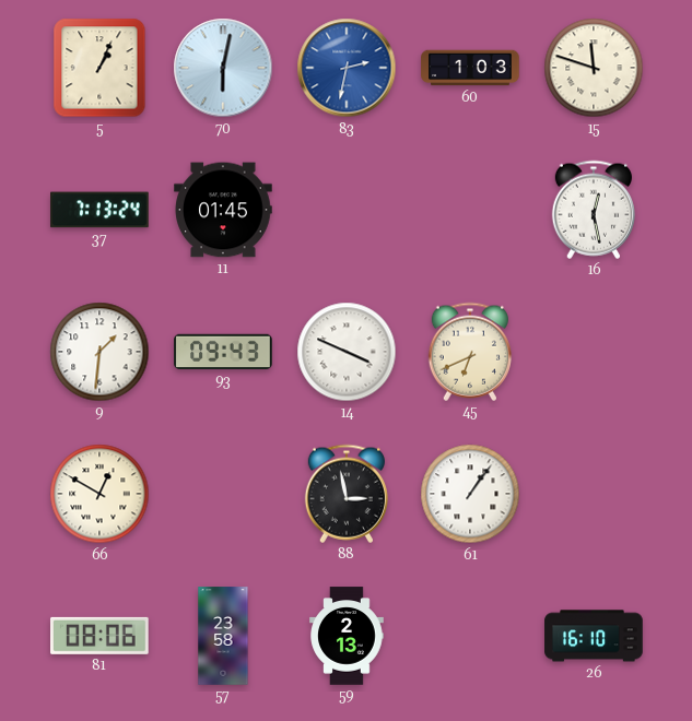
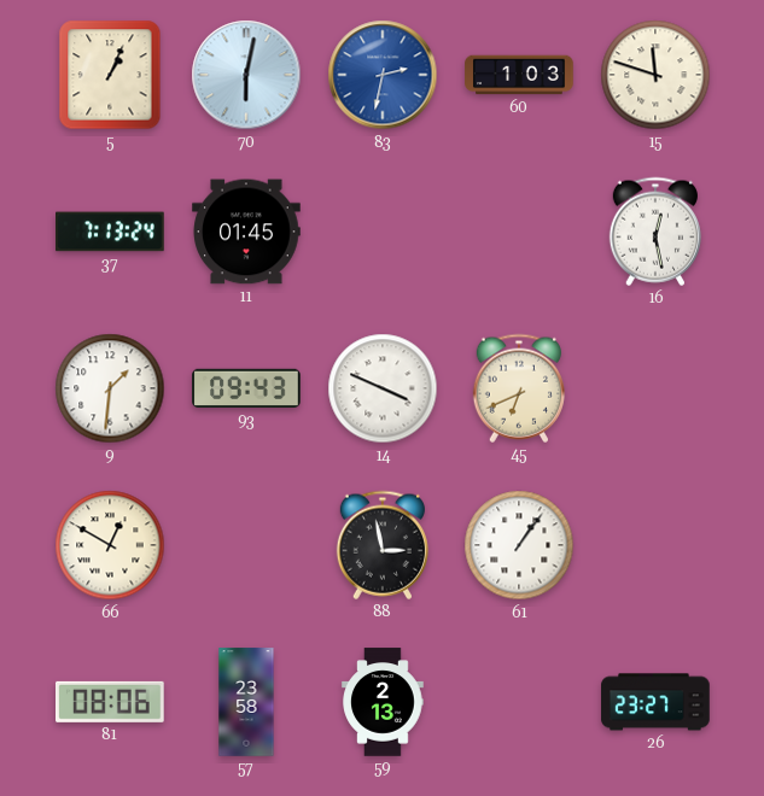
26: 16:10 -> 23:27
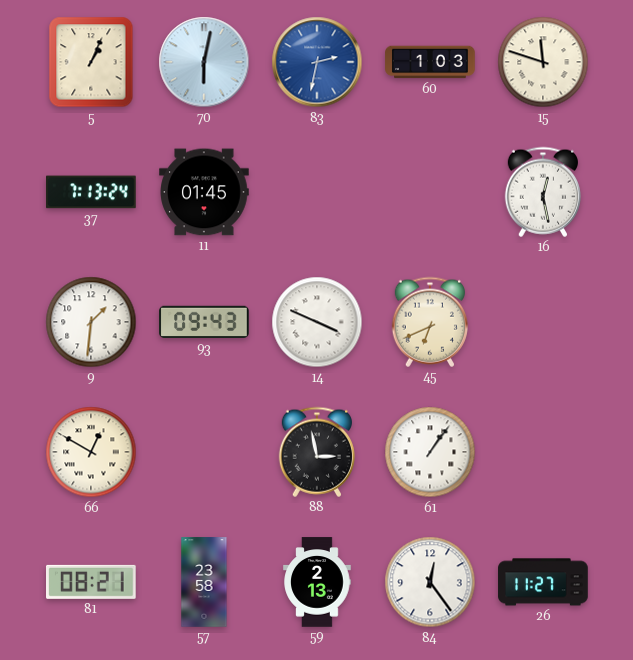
81: 08:06 -> 08:21
84: none -> 12:24
26: 23:27 -> 11:27
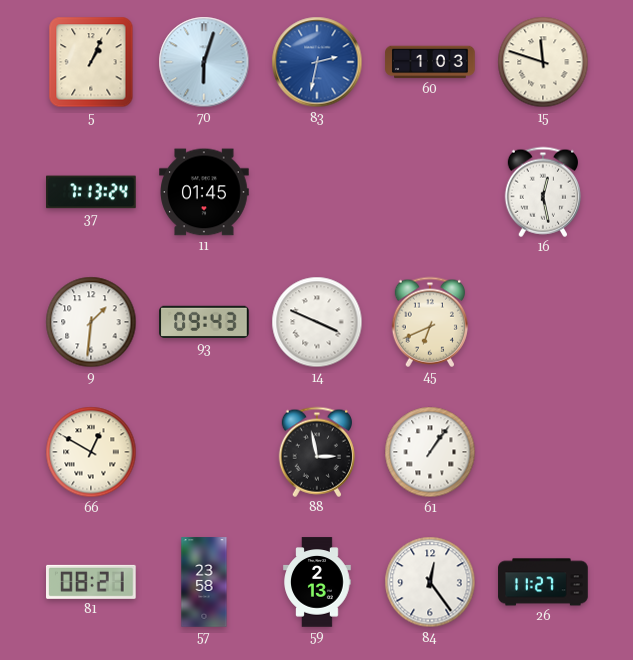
70: 6:02 -> 6:03
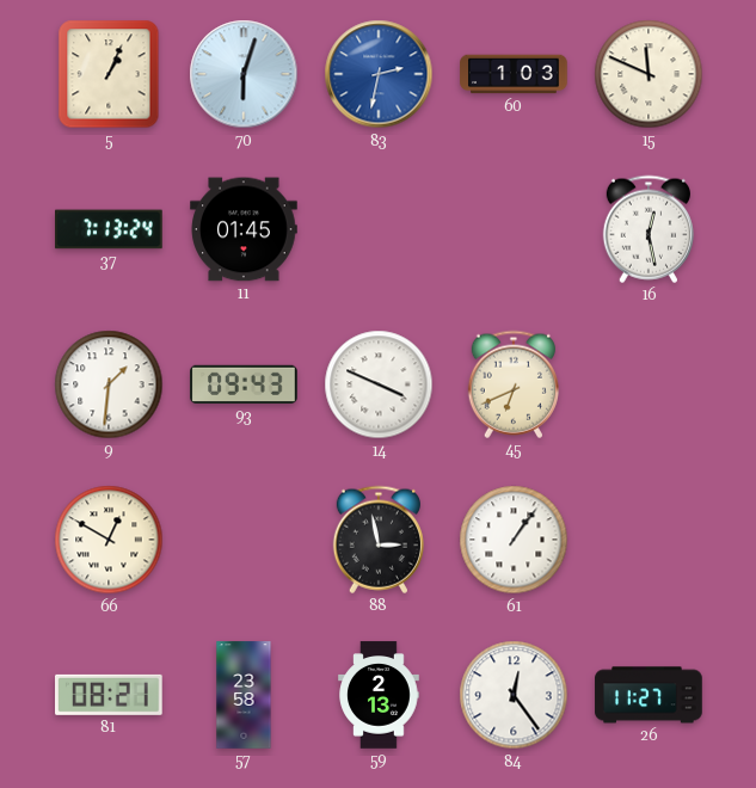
15: 11:48 -> 11:49
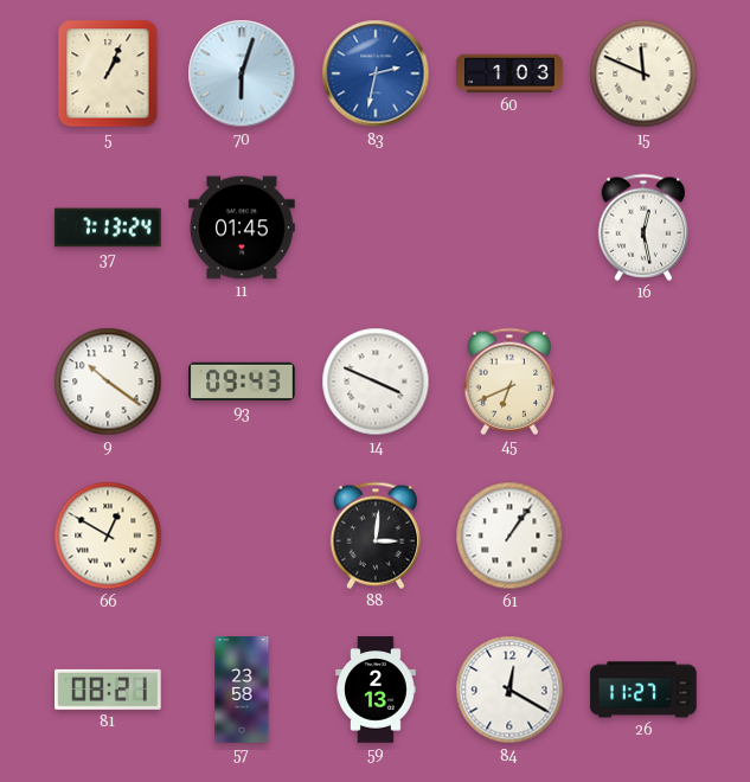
9: 1:31 -> 10:21
88: 2:58 -> 3:01
84: 12:24 -> 12:20
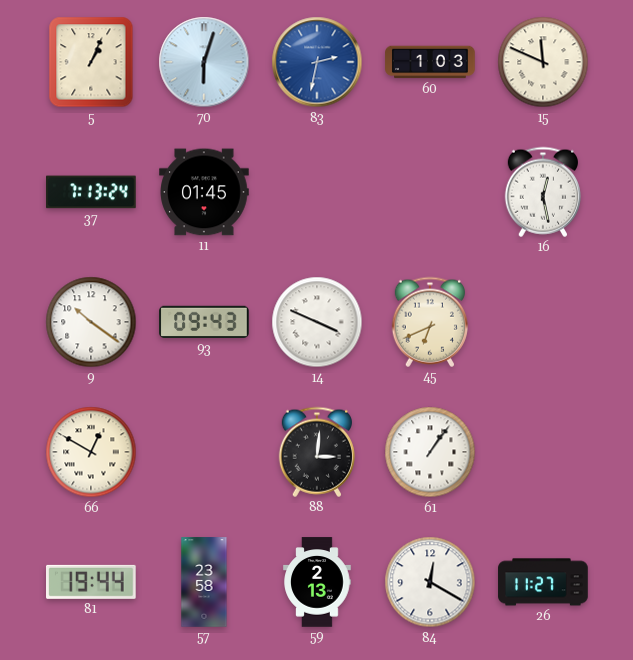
81: 08:21 -> 19:44
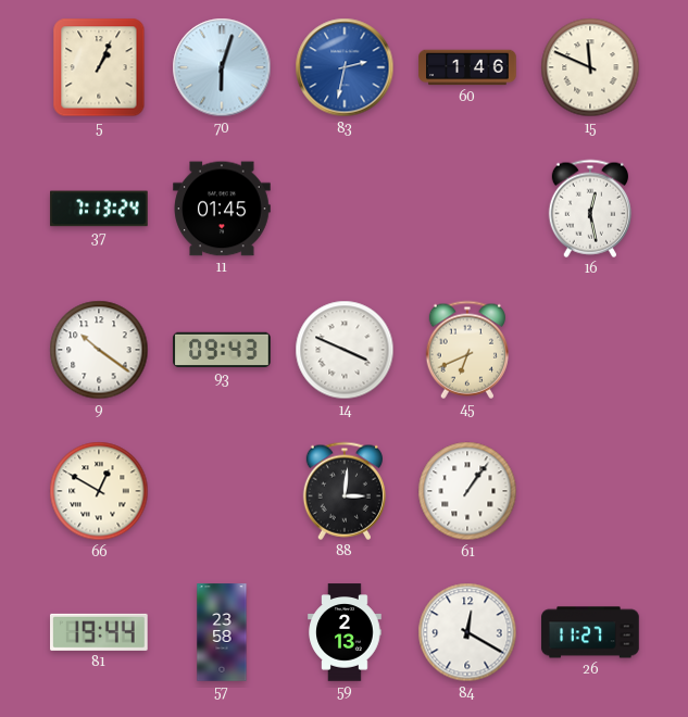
60: 1:03 -> 1:46
